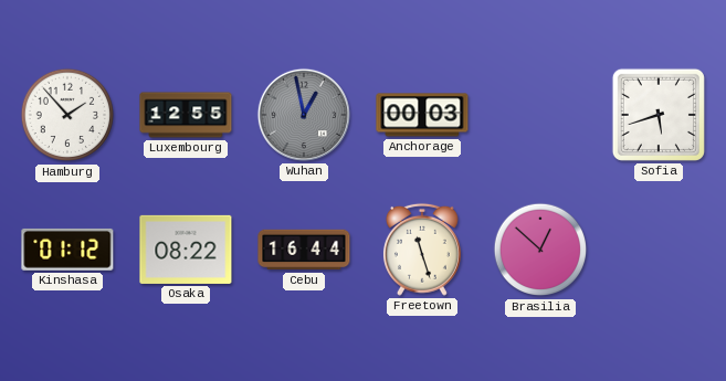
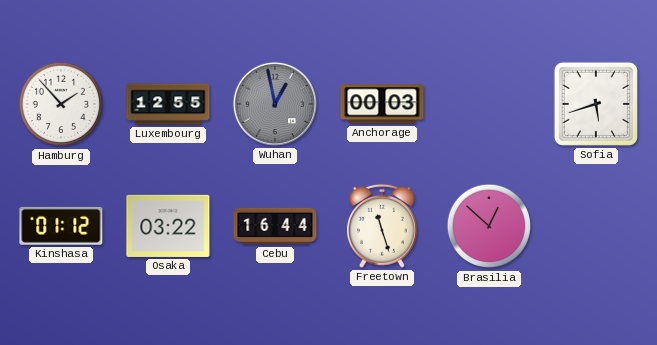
Osaka: 08:22 -> 03:22
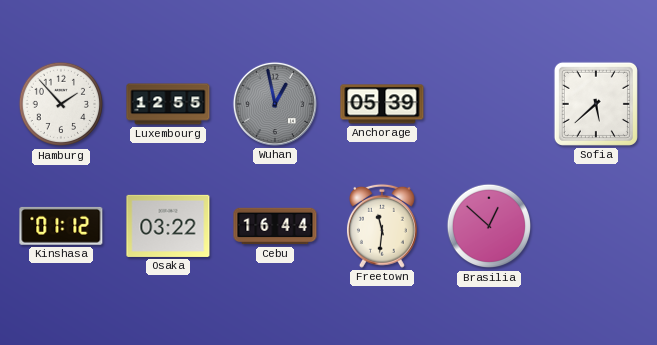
Anchorage: 00:03 -> 05:39
Sofia: 5:42 -> 5:38
Freetown: 11:27 -> 11:31
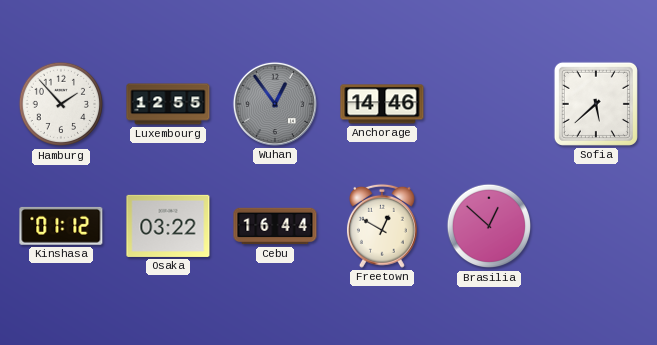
Wuhan: 12:58 -> 12:54
Anchorage: 05:39 -> 14:46
Freetown: 11:31 -> 12:50
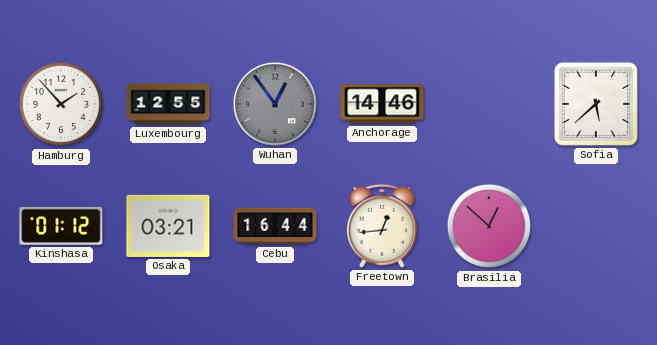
Osaka: 03:22 -> 03:21
Freetown: 12:50 -> 12:44
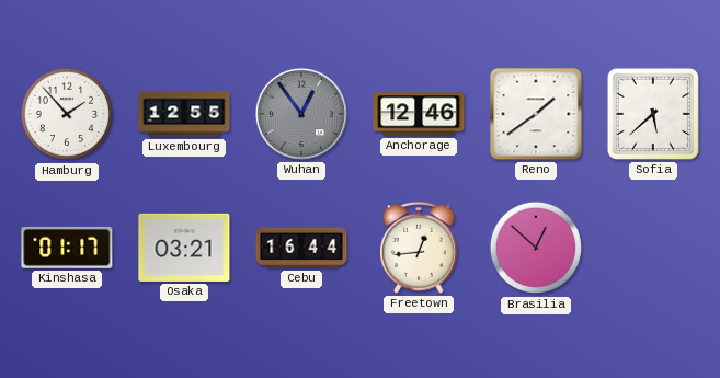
Anchorage: 14:46 -> 12:46
Reno: none -> 1:39
Kinshasa: 01:12 -> 01:17
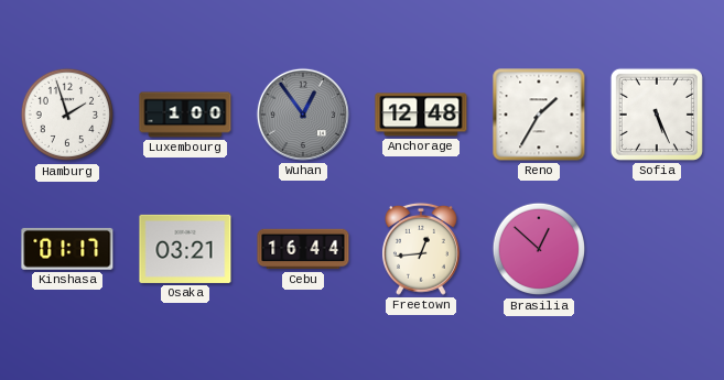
Hamburg: 1:53 -> 1:57
Luxembourg: 12:55 -> 1:00
Anchorage: 12:46 -> 12:48
Reno: 1:39 -> 1:35
Sofia: 5:38 -> 5:26
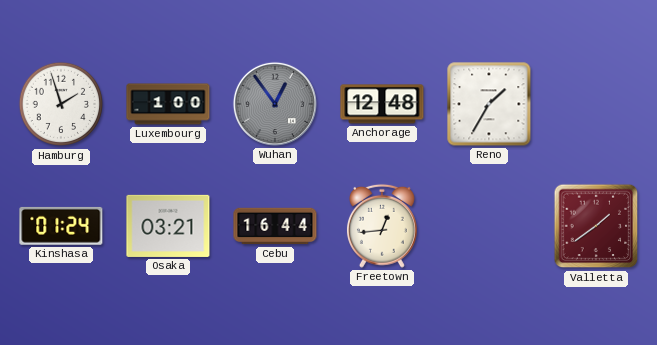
Sofia: 5:26 -> none
Kinshasa: 01:17 -> 01:24
Brasilia: 12:52 -> none
Valletta: none -> 1:39
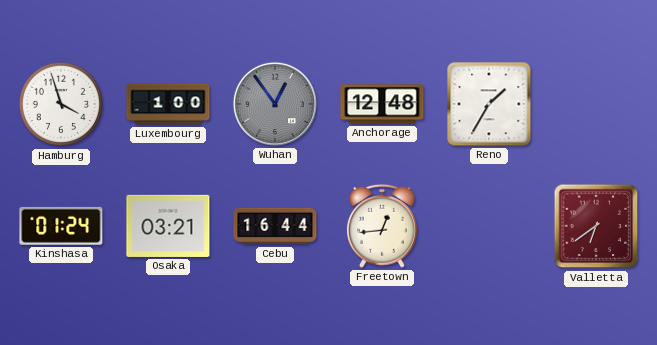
Hamburg: 1:57 -> 3:57
Valletta: 1:39 -> 6:39
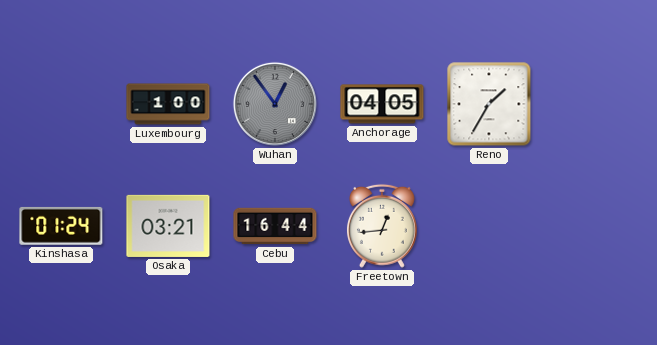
Hamburg: 3:57 -> none
Anchorage: 12:48 -> 04:05
Valletta: 6:39 -> none
